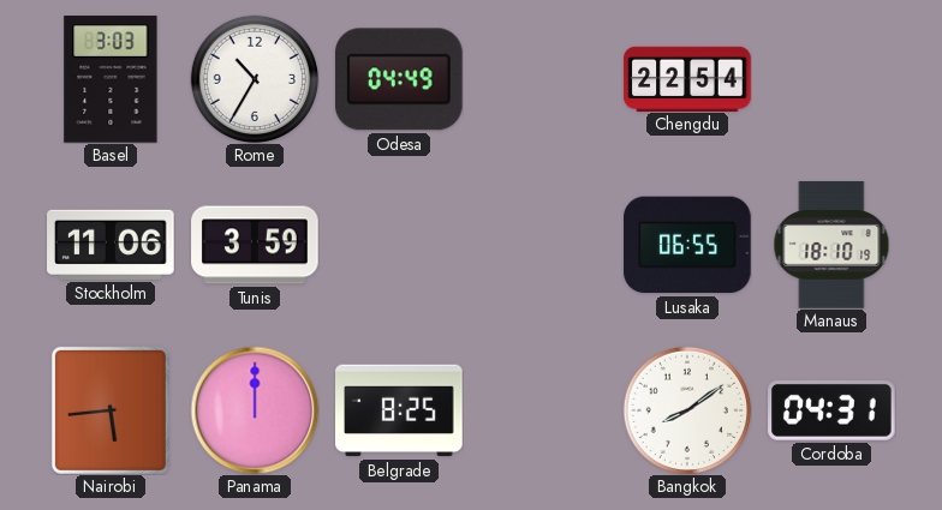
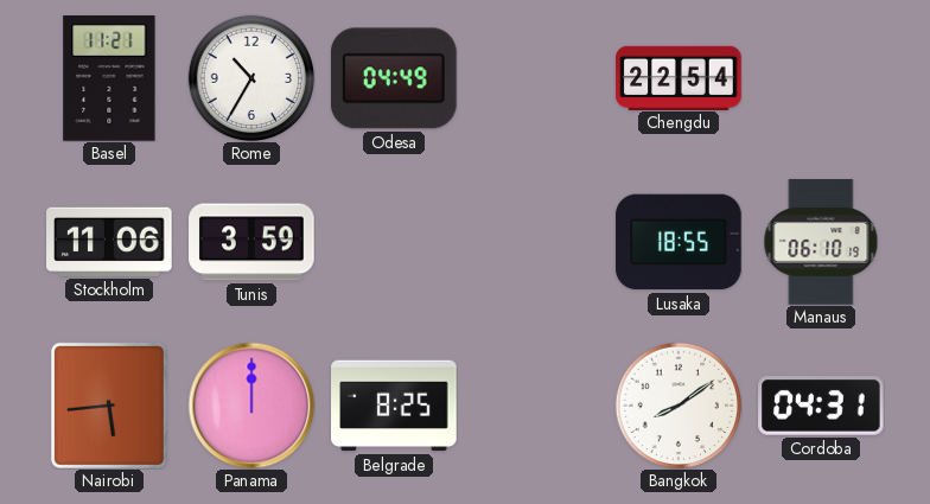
Basel: 3:03 -> 11:21
Lusaka: 06:55 -> 18:55
Manaus: 18:10 -> 06:10
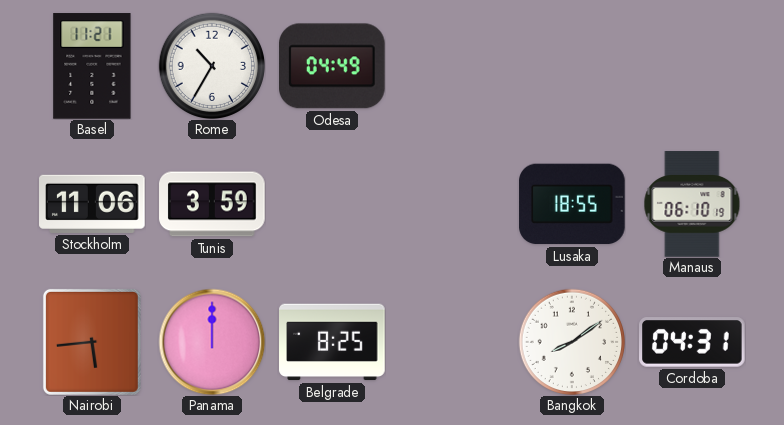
Chengdu: 22:54 -> none
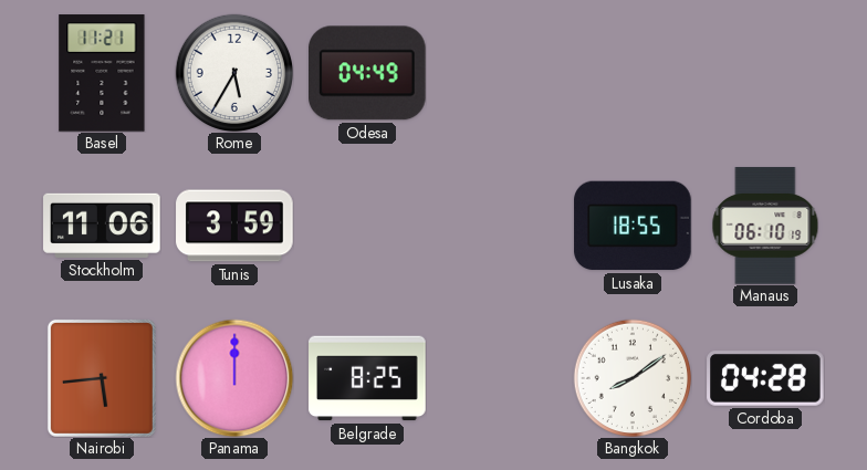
Rome: 10:35 -> 5:35
Cordoba: 04:31 -> 04:28
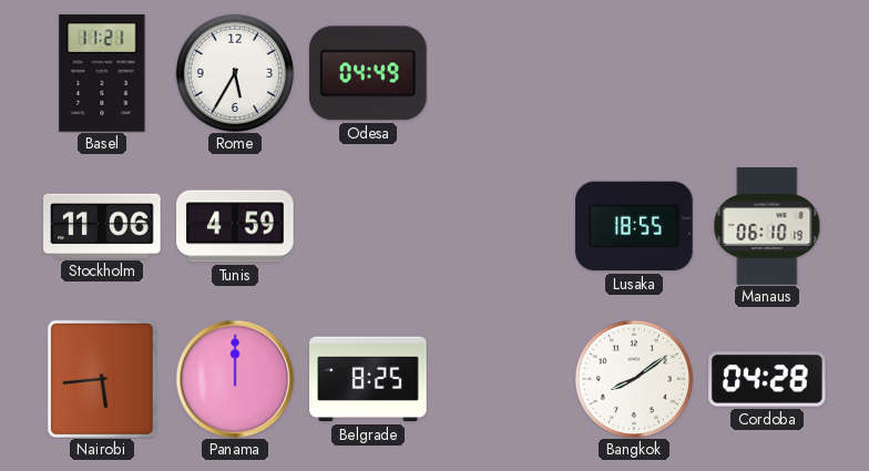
Tunis: 3:59 -> 4:59
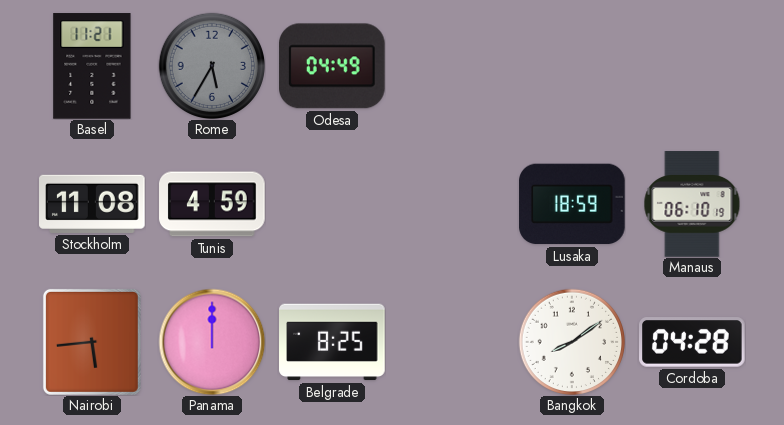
Rome dial: white -> grey
Stockholm: 11:06 -> 11:08
Lusaka: 18:55 -> 18:59
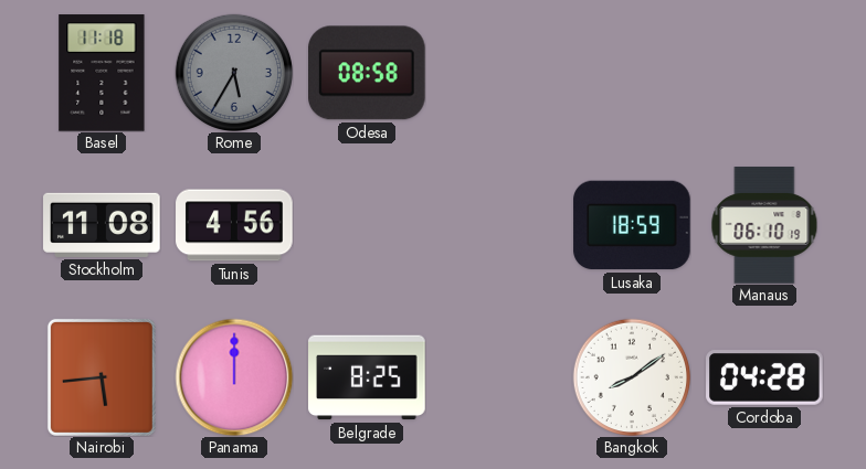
Basel: 11:21 -> 11:18
Odesa: 04:49 -> 08:58
Tunis: 4:59 -> 4:56
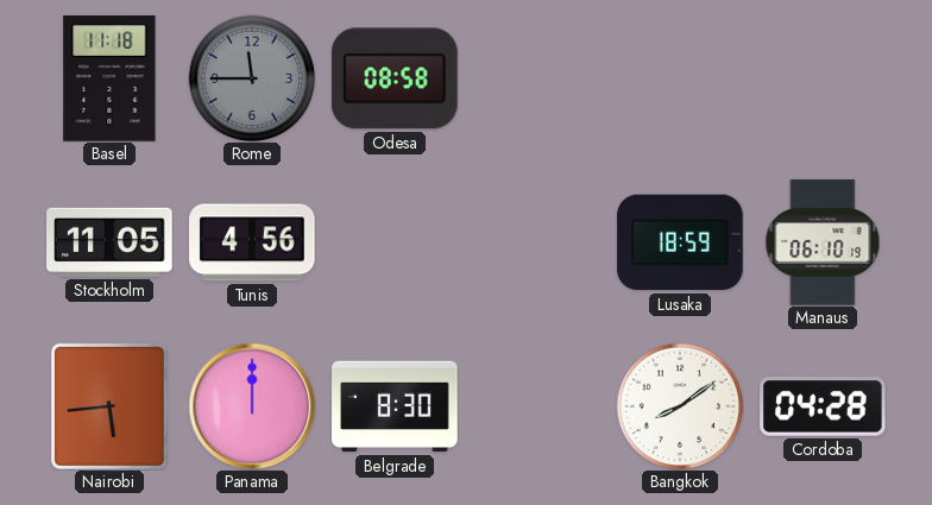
Rome: 5:35 -> 11:45
Stockholm: 11:08 -> 11:05
Belgrade: 8:25 -> 8:30
